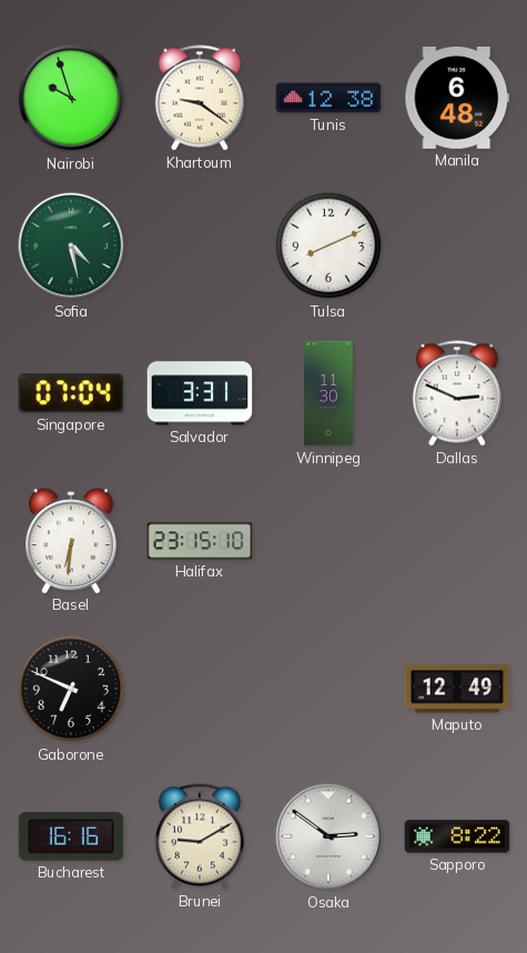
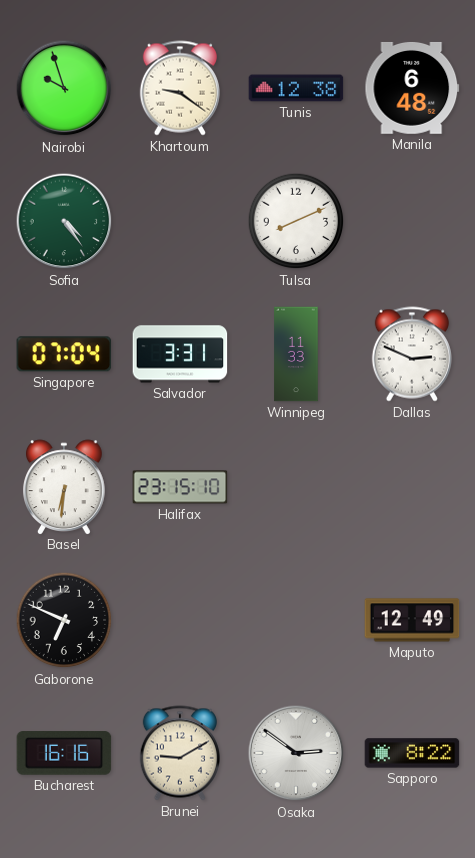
Sofia: 4:28 -> 4:24
Winnipeg: 11:30 -> 11:33
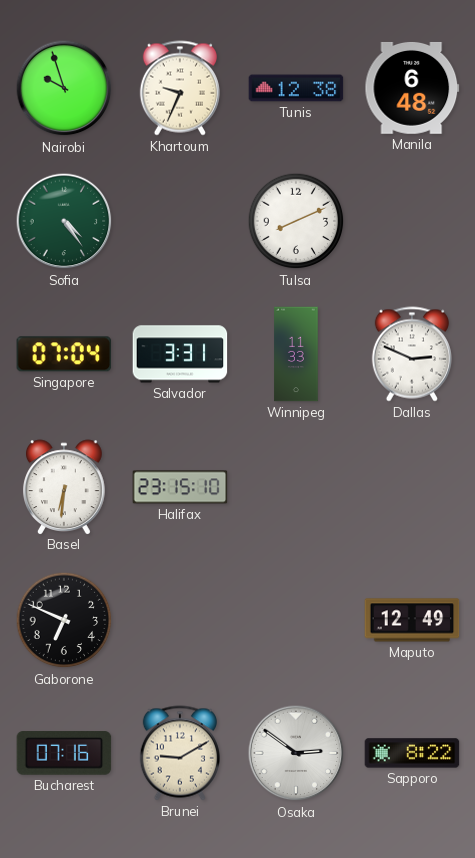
Khartoum: 9:21 -> 9:34
Bucharest: 16:16 -> 07:16
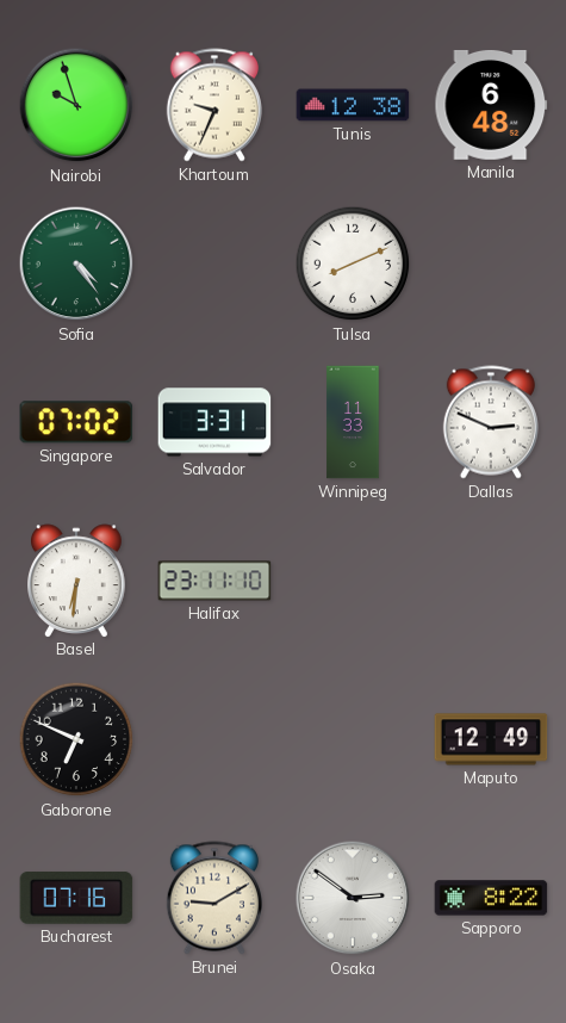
Singapore: 07:04 -> 07:02
Halifax: 23:15 -> 23:11
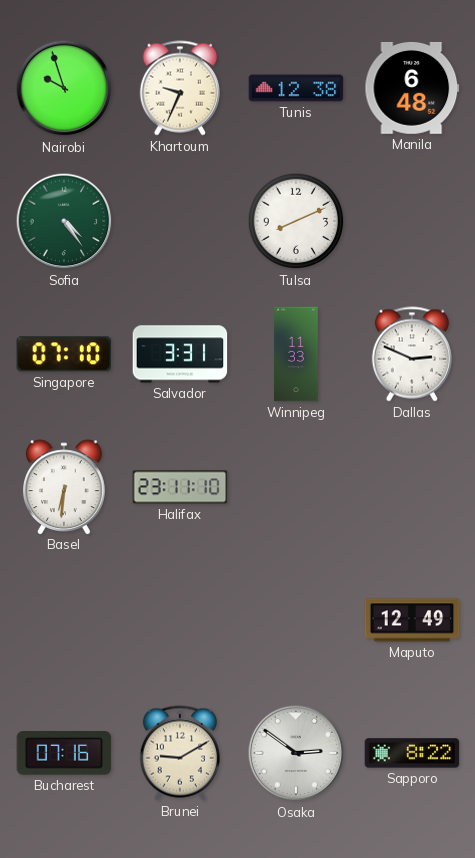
Singapore: 07:02 -> 07:10
Gaborone: 6:49 -> none
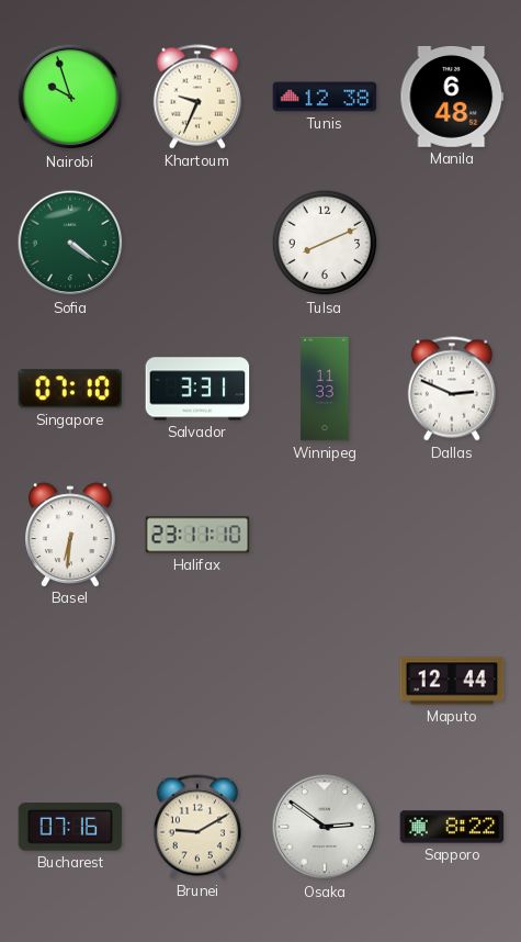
Sofia: 4:24 -> 4:21
Maputo: 12:49 -> 12:44
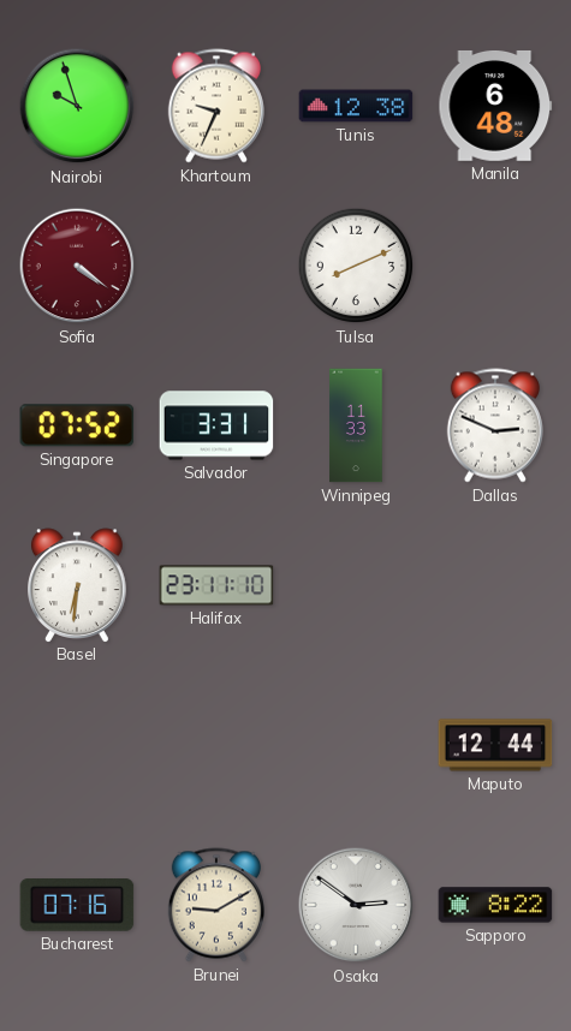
Sofia dial: green -> burgundy
Singapore: 07:10 -> 07:52
